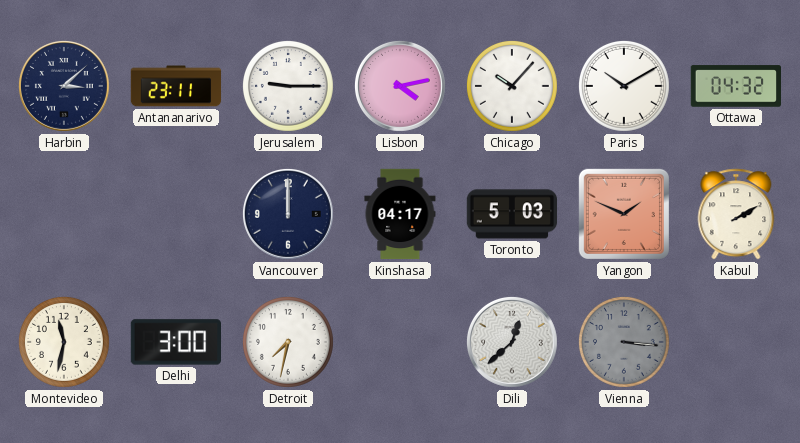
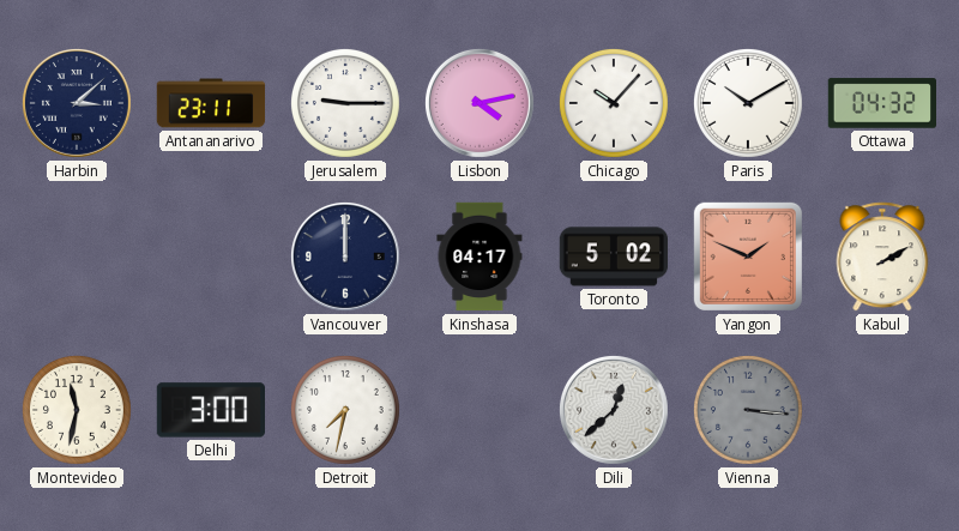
Toronto: 5:03 -> 5:02
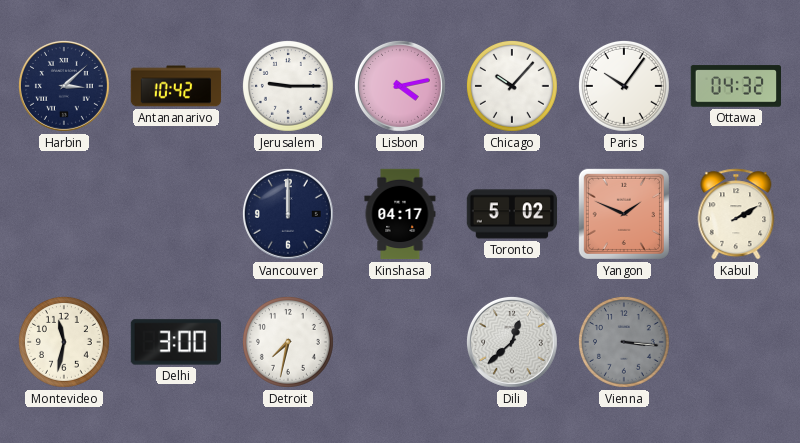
Antananarivo: 23:11 -> 10:42
Paris: 10:10 -> 10:06
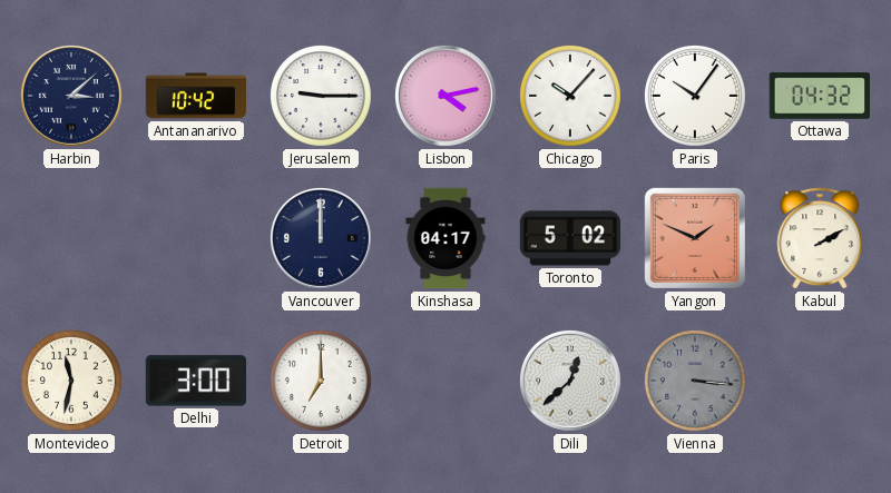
Detroit: 7:32 -> 7:00
